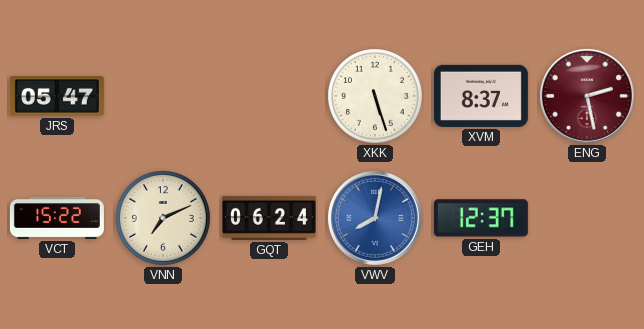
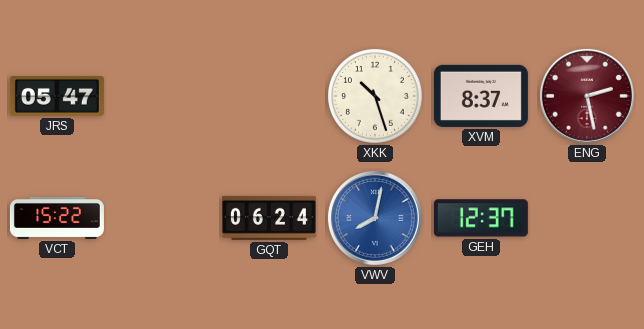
XKK: 5:27 -> 10:27
VNN: 7:11 -> none
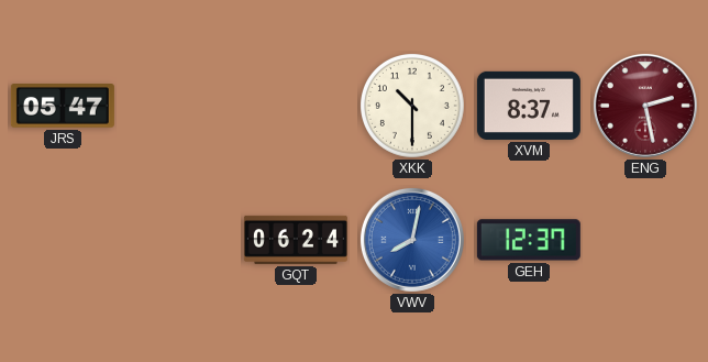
XKK: 10:27 -> 10:30
VCT: 15:22 -> none
